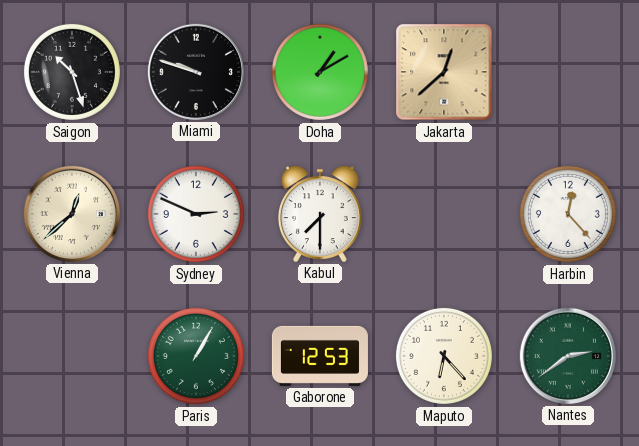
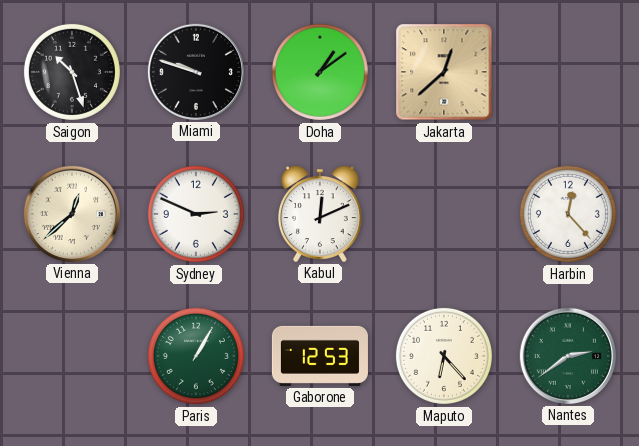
Doha: 1:10 -> 1:09
Kabul: 7:30 -> 12:11
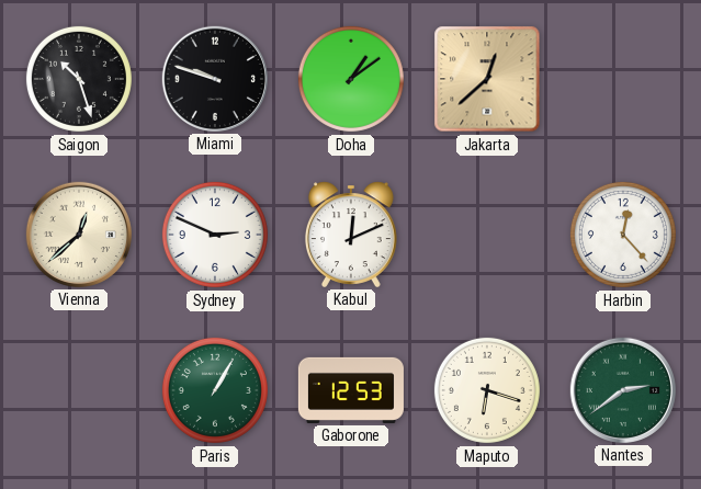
Maputo: 6:23 -> 6:18
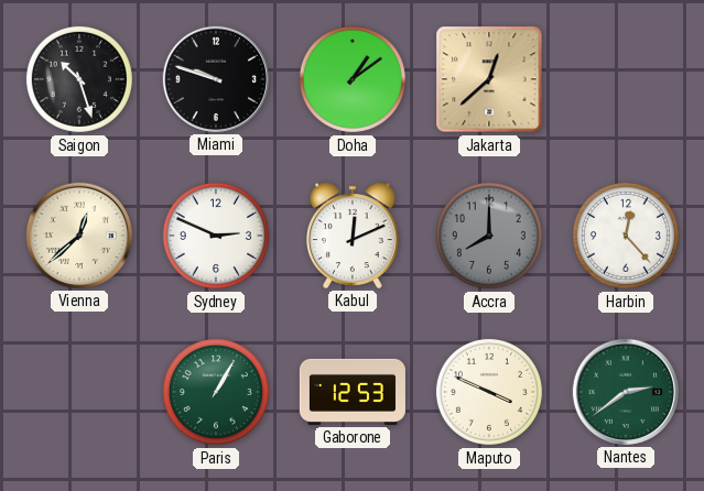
Accra: none -> 8:00
Maputo: 6:18 -> 3:49
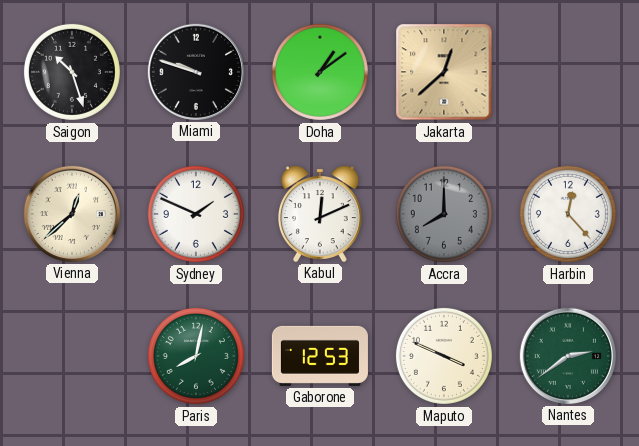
Sydney: 2:49 -> 1:49
Paris: 1:05 -> 8:02
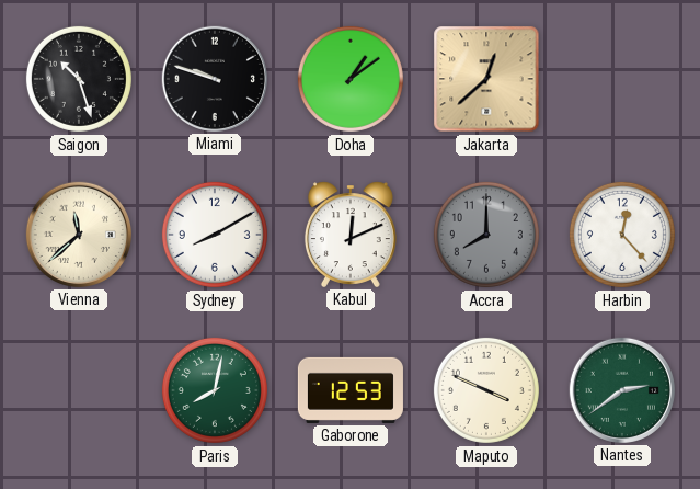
Vienna: 12:38 -> 11:38
Sydney: 1:49 -> 8:10
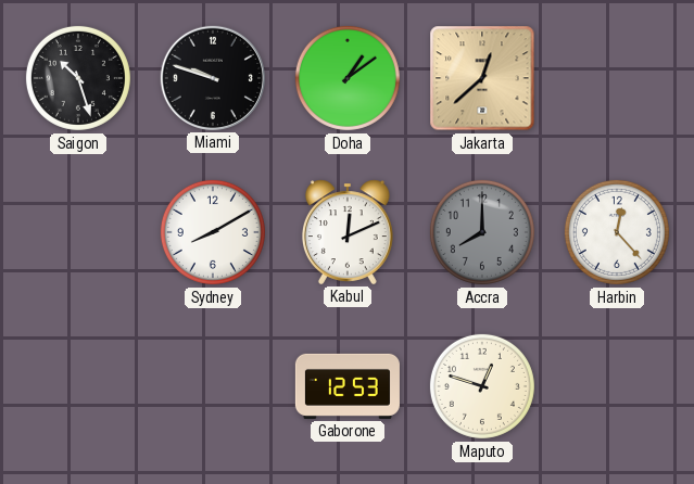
Vienna: 11:38 -> none
Paris: 8:02 -> none
Maputo: 3:49 -> 12:48
Nantes: 2:39 -> none
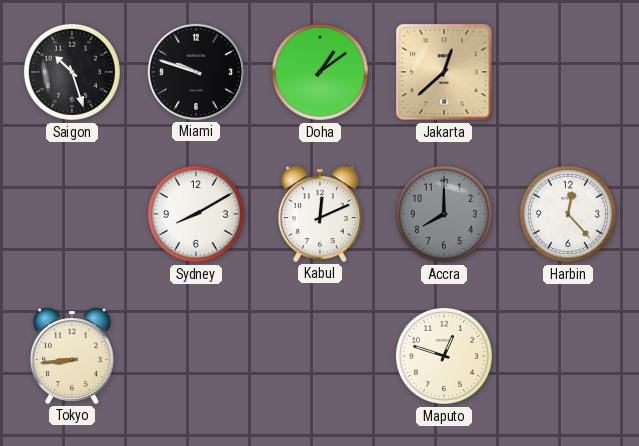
Tokyo: none -> 8:44
Gaborone: 12:53 -> none
